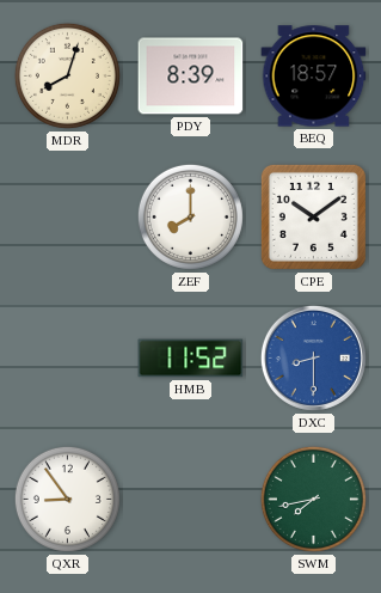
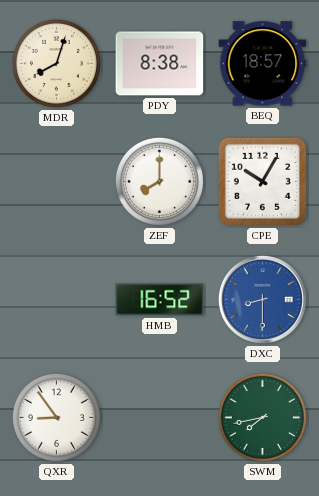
PDY: 8:39 -> 8:38
CPE: 10:09 -> 10:05
HMB: 11:52 -> 16:52
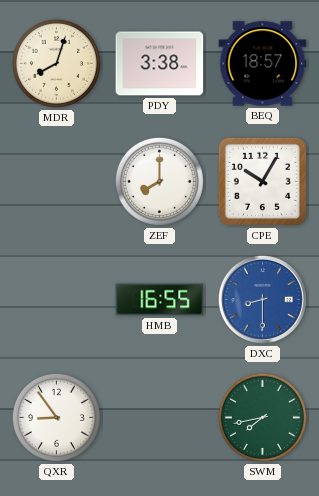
PDY: 8:38 -> 3:38
HMB: 16:52 -> 16:55
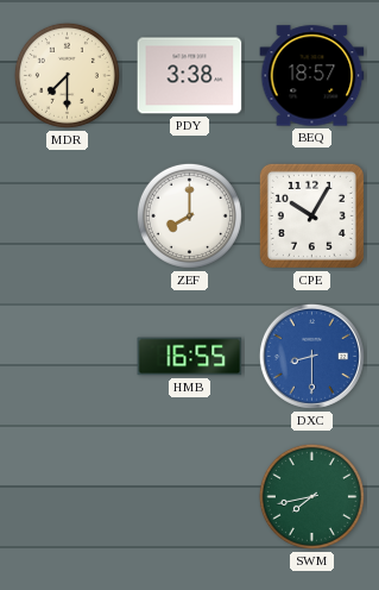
MDR: 8:03 -> 7:30
QXR: 8:54 -> none
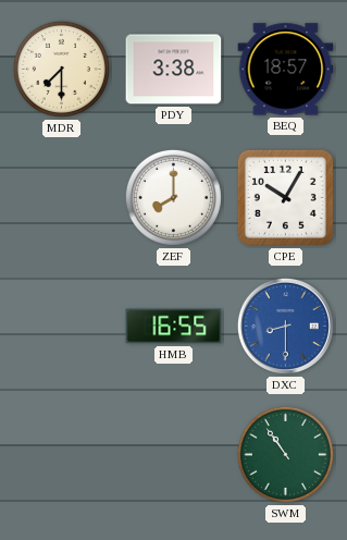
SWM: 7:43 -> 10:54
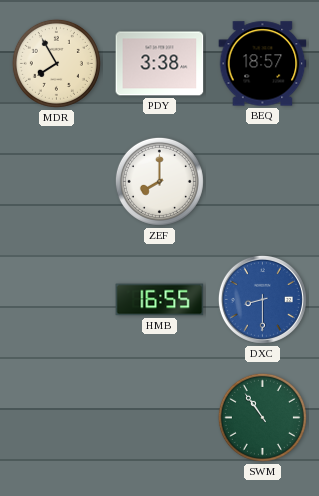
MDR: 7:30 -> 7:55
CPE: 10:05 -> none
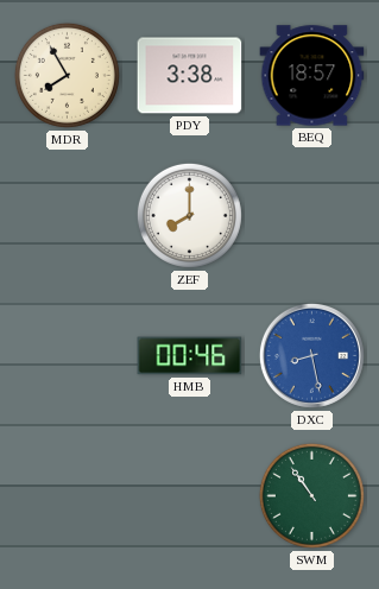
HMB: 16:55 -> 00:46
DXC: 8:30 -> 8:28
